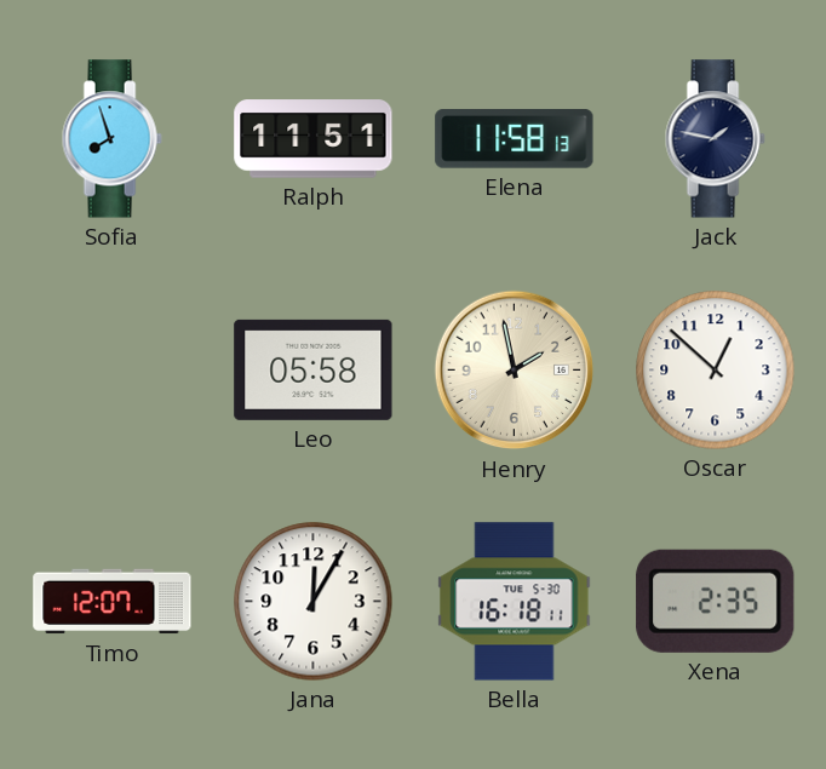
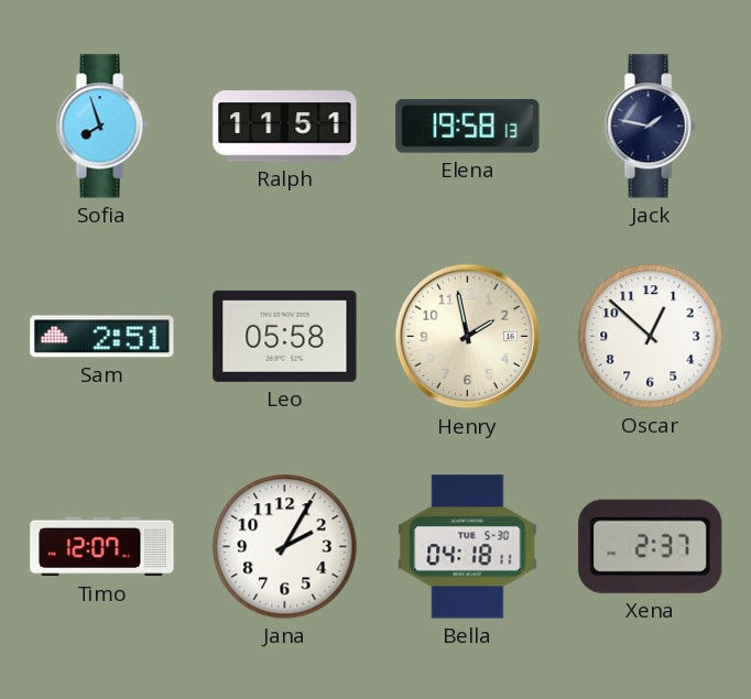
Elena: 11:58 -> 19:58
Sam: none -> 2:51
Jana: 12:05 -> 2:05
Bella: 16:18 -> 04:18
Xena: 2:35 -> 2:37
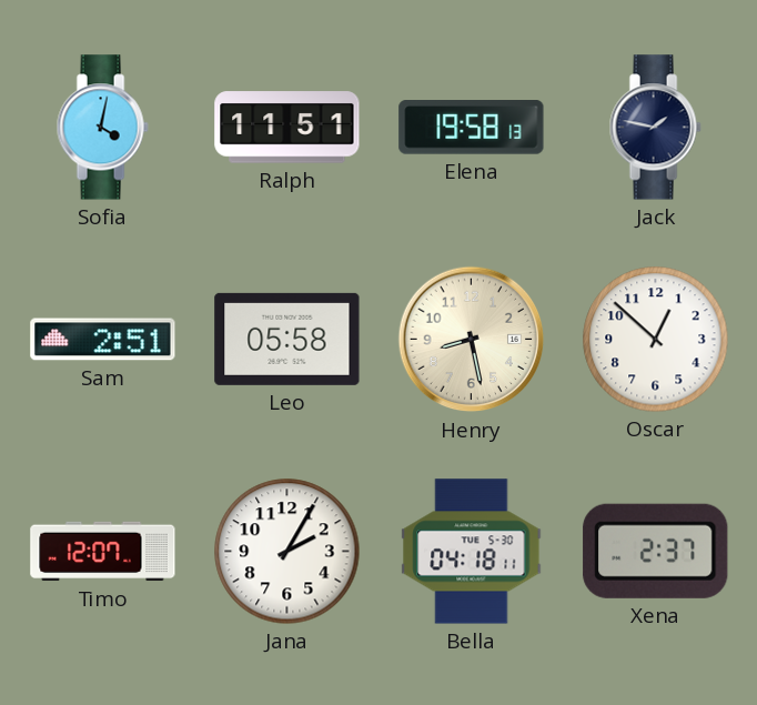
Sofia: 7:57 -> 4:02
Henry: 1:58 -> 8:28
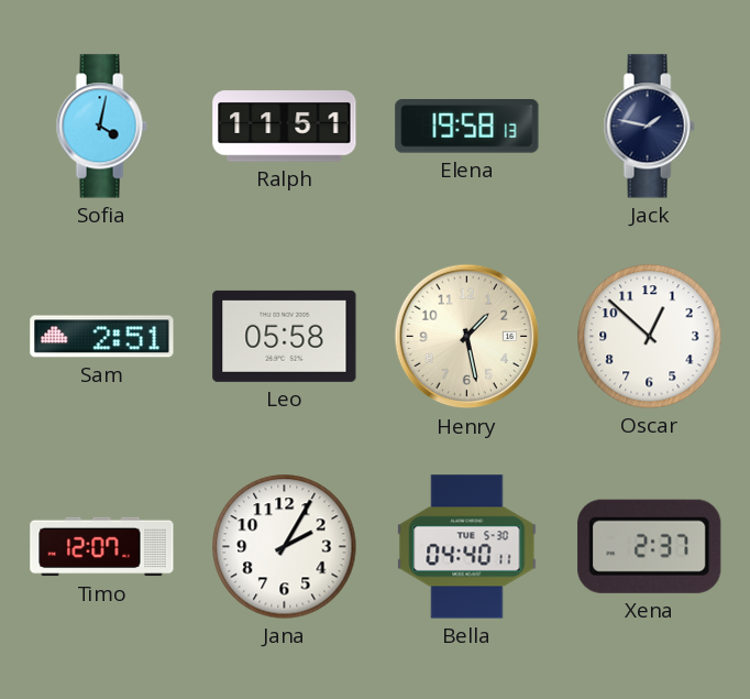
Henry: 8:28 -> 1:28
Bella: 04:18 -> 04:40
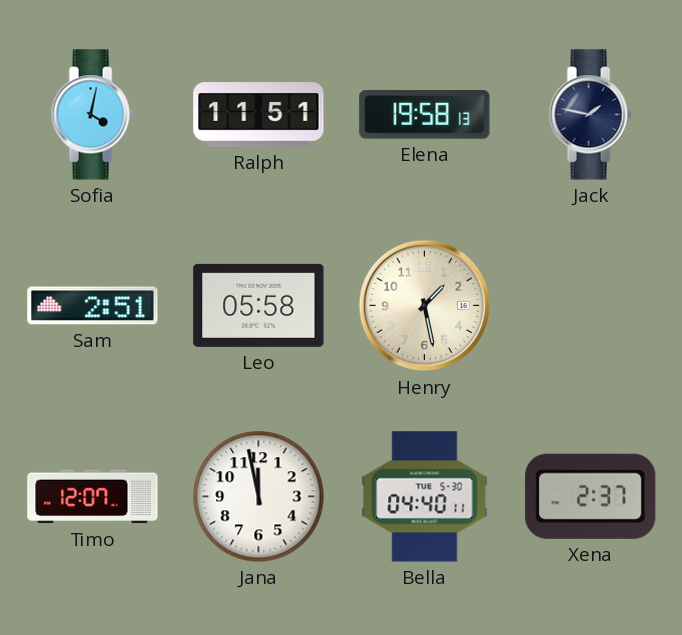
Oscar: 12:52 -> none
Jana: 2:05 -> 11:58
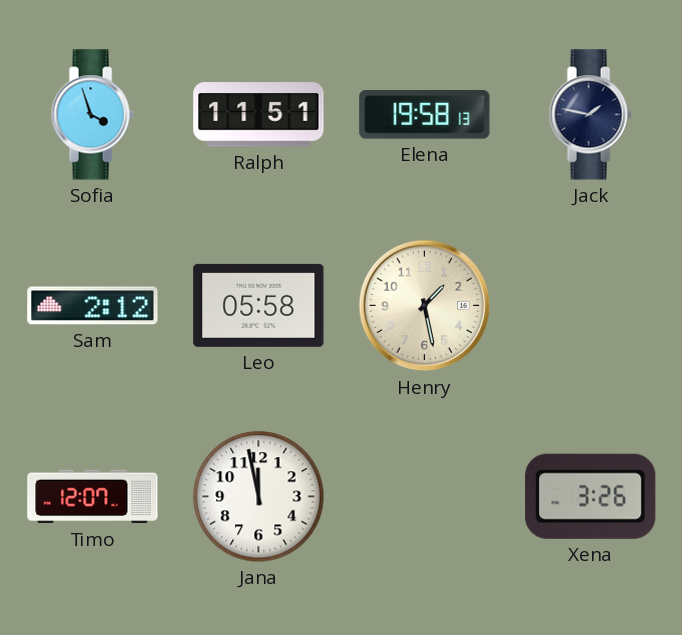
Sofia: 4:02 -> 3:57
Sam: 2:51 -> 2:12
Bella: 04:40 -> none
Xena: 2:37 -> 3:26
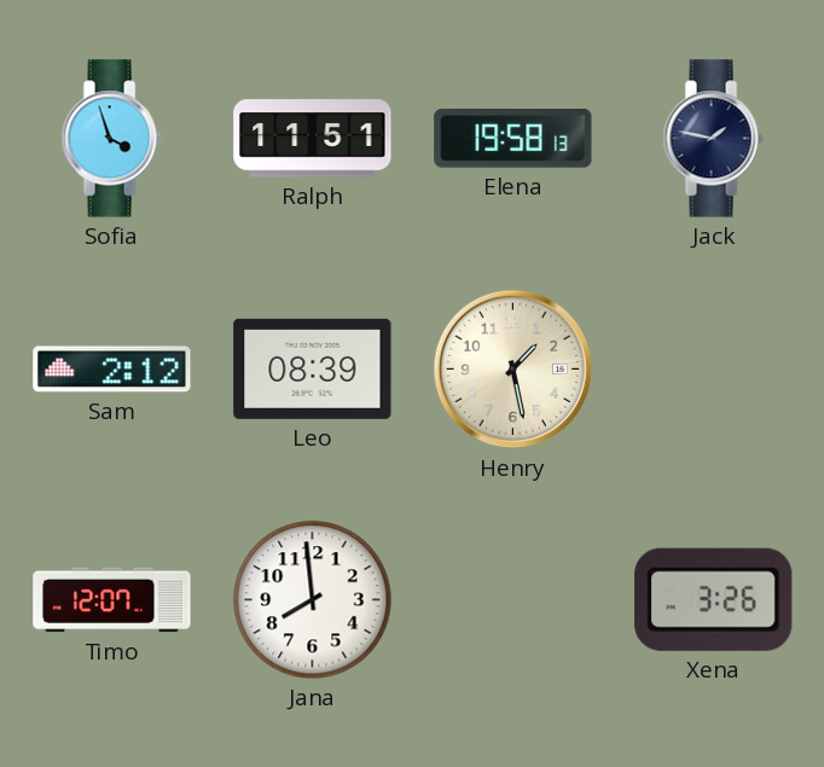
Leo: 05:58 -> 08:39
Jana: 11:58 -> 7:59
